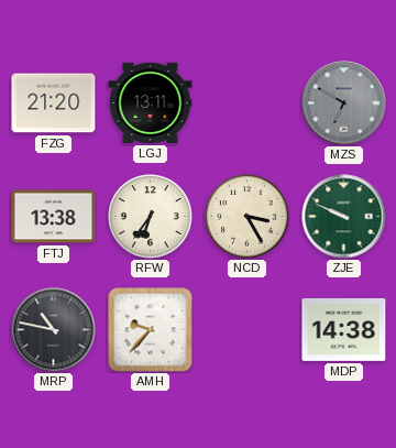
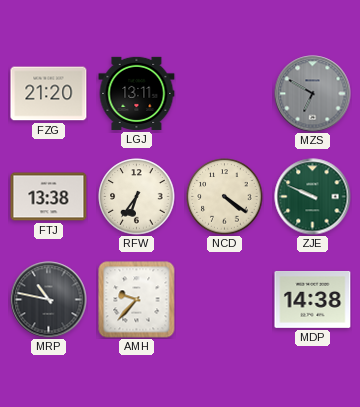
NCD: 3:25 -> 4:21
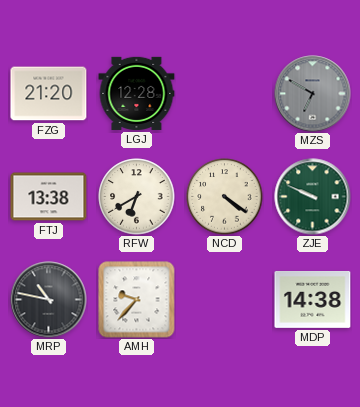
LGJ: 13:11 -> 12:28
RFW: 6:36 -> 6:40
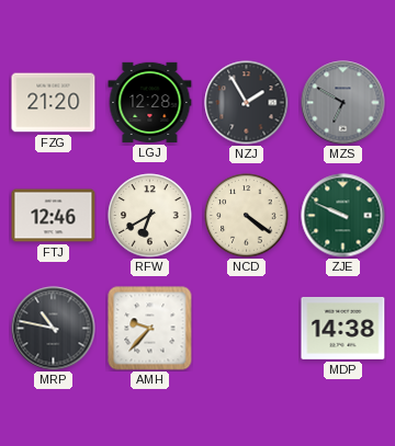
NZJ: none -> 1:55
FTJ: 13:38 -> 12:46
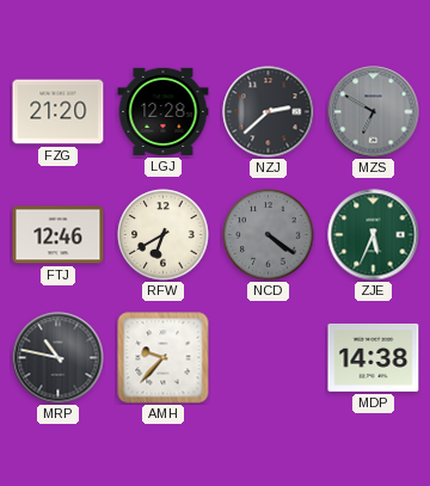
NZJ: 1:55 -> 2:38
NCD dial: cream -> grey
ZJE: 9:49 -> 5:34
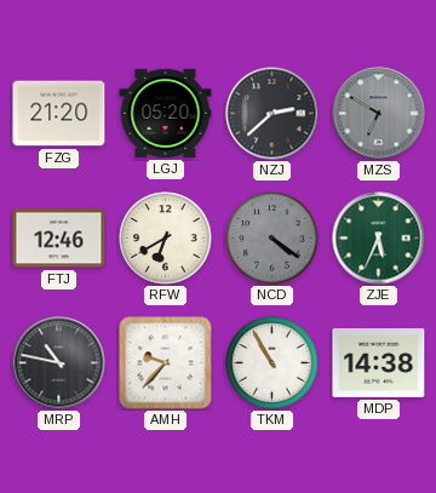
LGJ: 12:28 -> 05:20
TKM: none -> 10:55
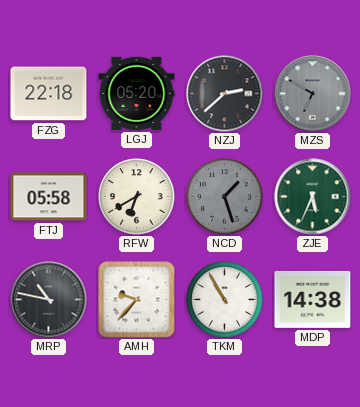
FZG: 21:20 -> 22:18
FTJ: 12:46 -> 05:58
NCD: 4:21 -> 1:27
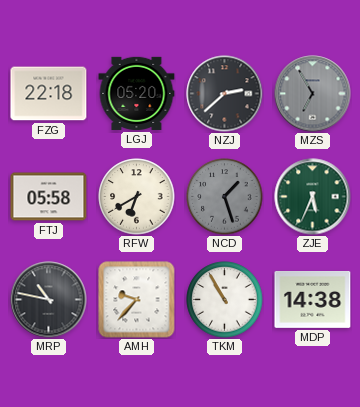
MZS: 6:50 -> 6:55
